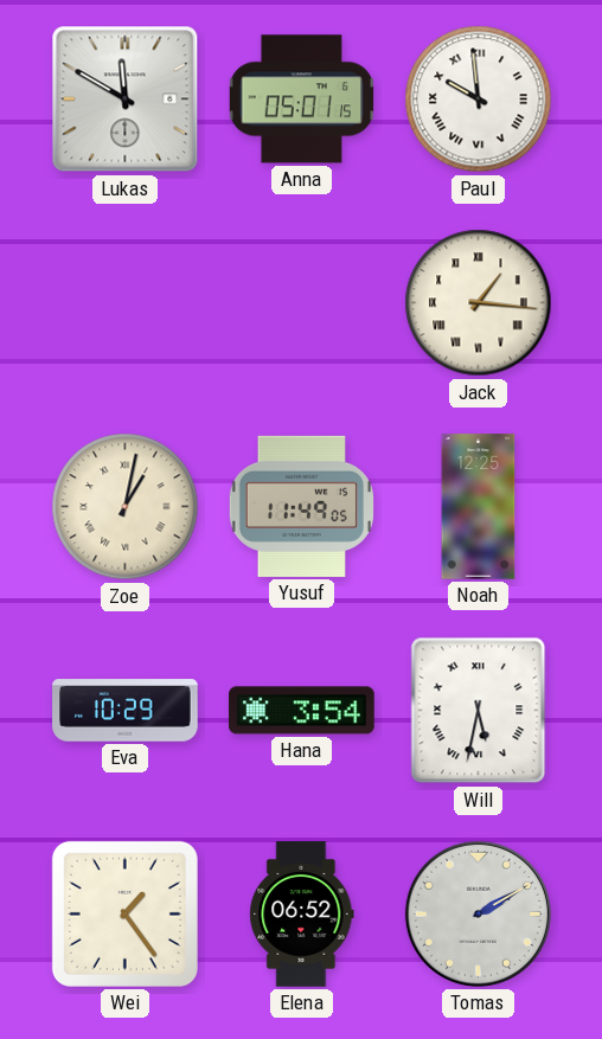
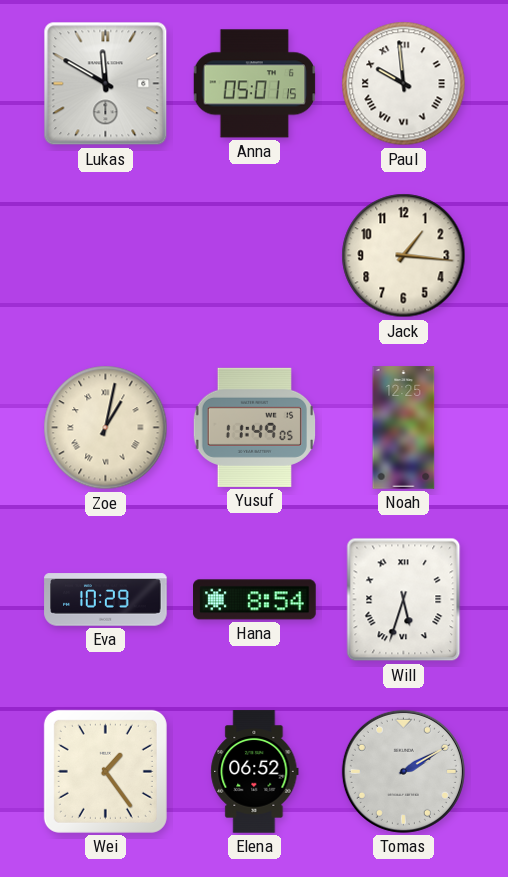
Jack numerals: Roman -> Arabic
Hana: 3:54 -> 8:54
Will: 5:32 -> 5:33
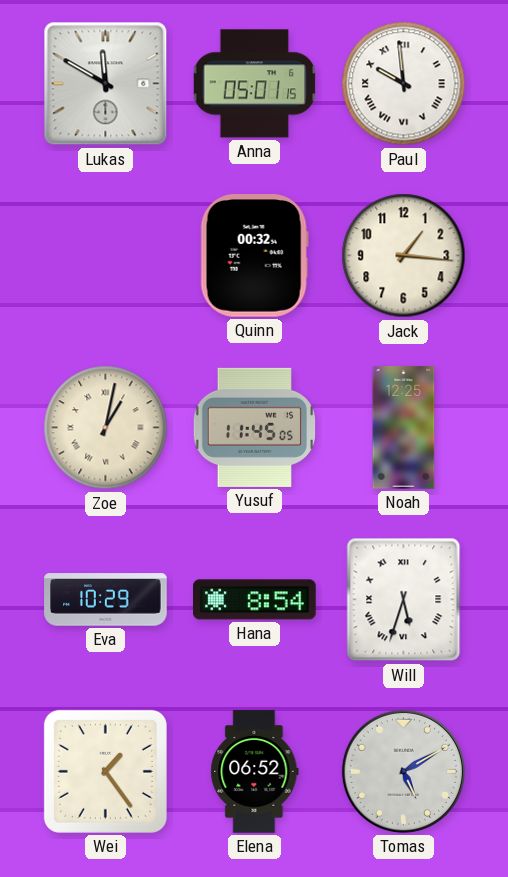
Quinn: none -> 00:32
Yusuf: 11:49 -> 11:45
Tomas: 2:10 -> 5:10
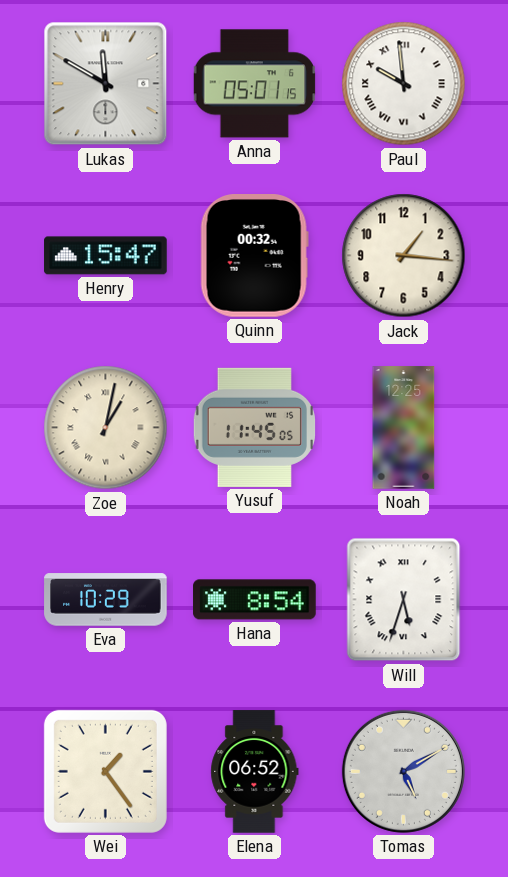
Henry: none -> 15:47
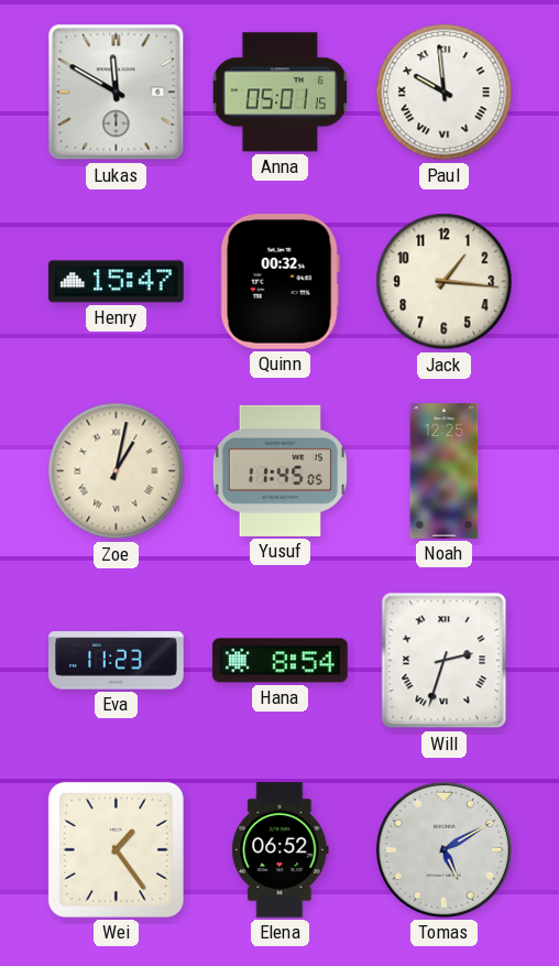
Eva: 10:29 -> 11:23
Will: 5:33 -> 2:33
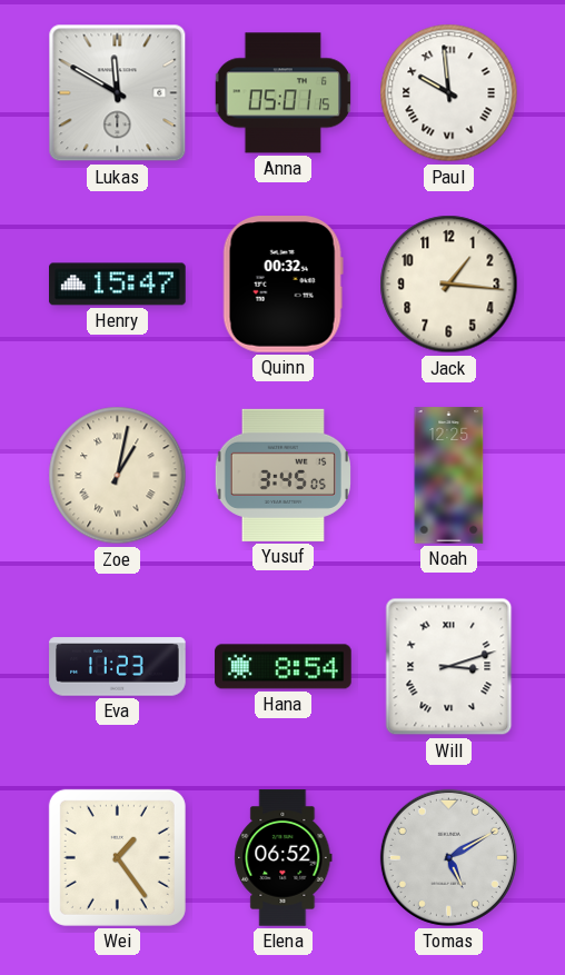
Yusuf: 11:45 -> 3:45
Will: 2:33 -> 3:12
